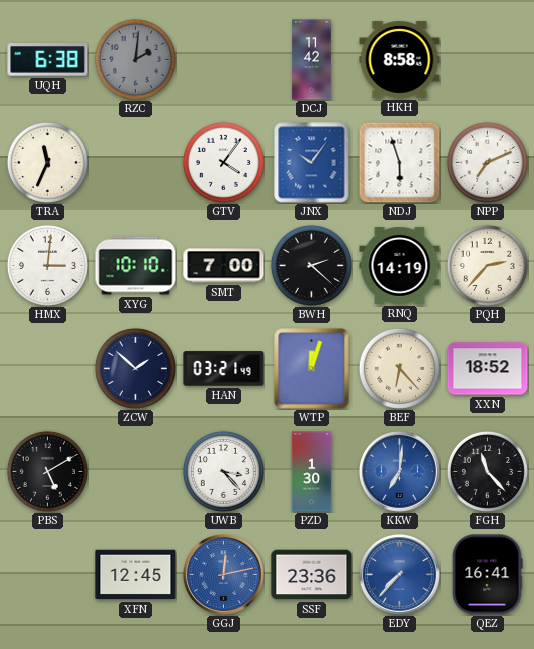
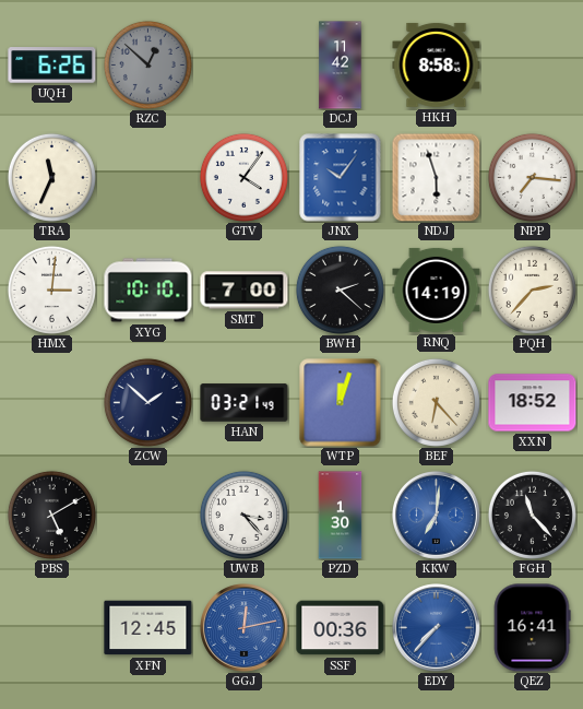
UQH: 6:38 -> 6:26
RZC: 2:01 -> 12:52
NPP: 7:11 -> 7:16
SSF: 23:36 -> 00:36
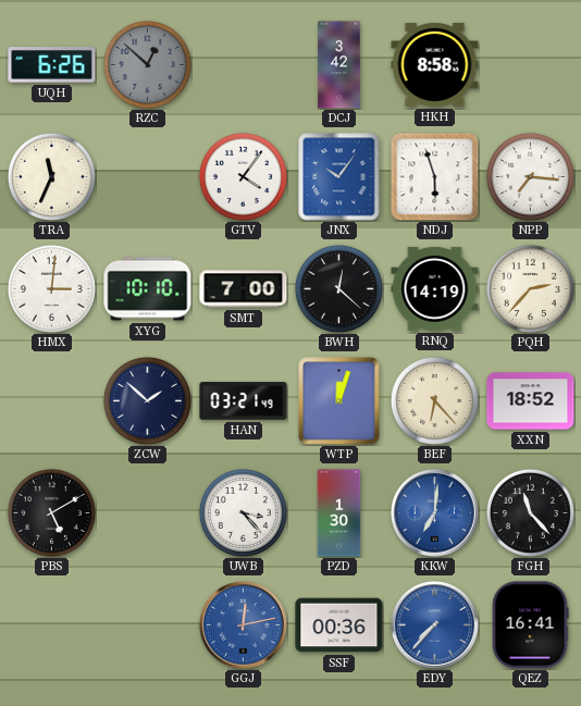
DCJ: 11:42 -> 3:42
BWH: 2:22 -> 12:22
XFN: 12:45 -> none
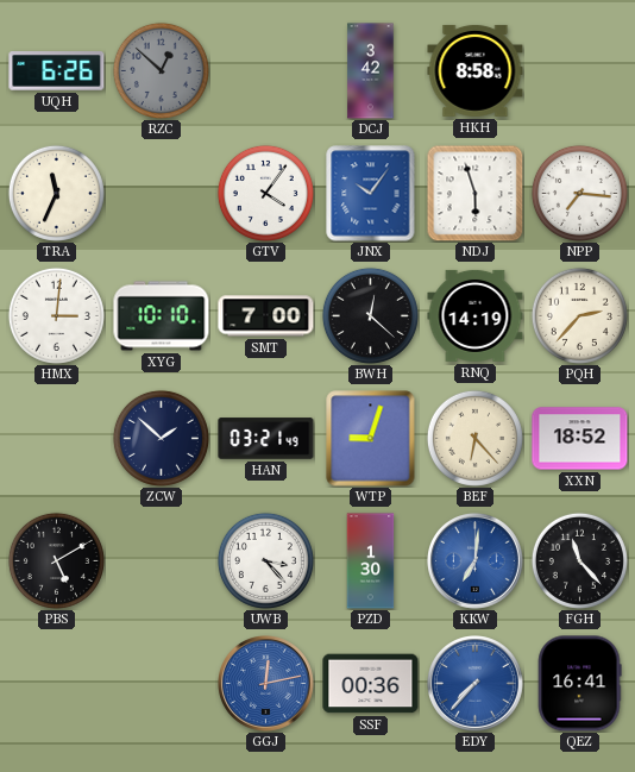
WTP: 12:03 -> 9:03
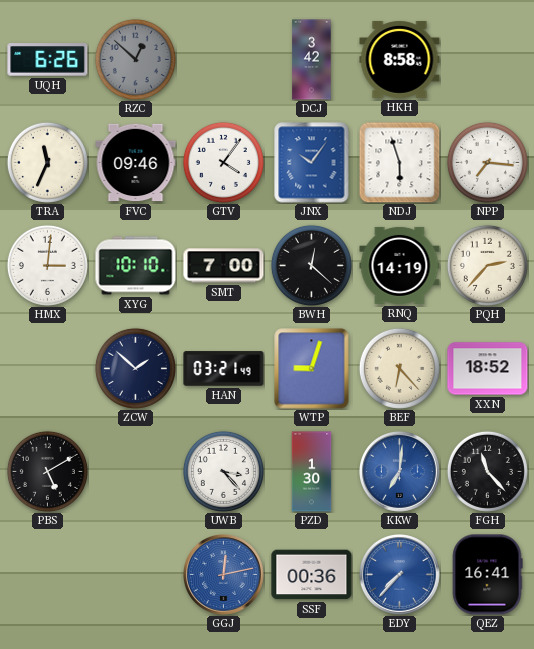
FVC: none -> 09:46
